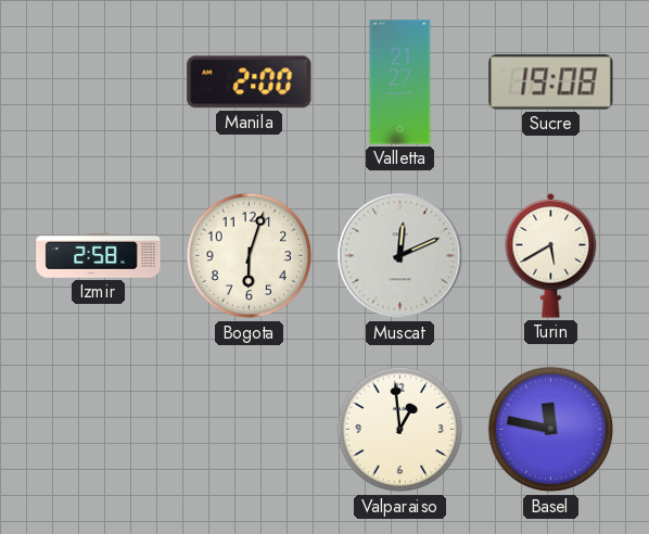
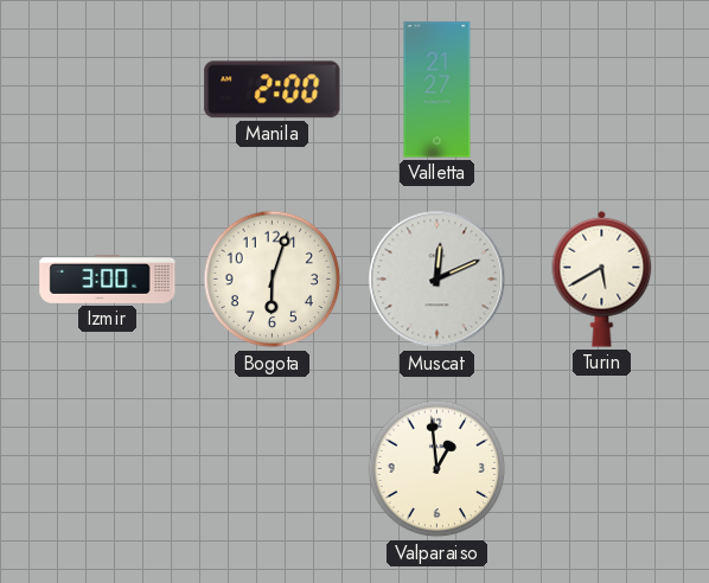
Sucre: 19:08 -> none
Izmir: 2:58 -> 3:00
Basel: 11:47 -> none
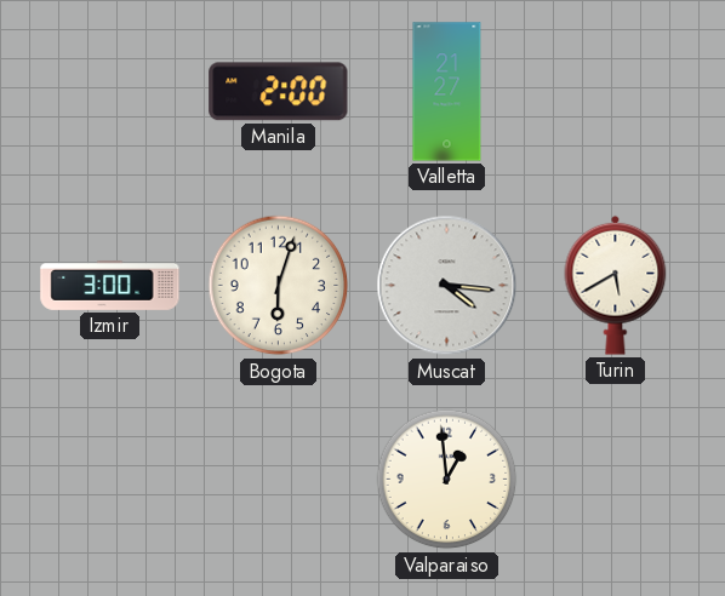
Muscat: 12:11 -> 4:16
